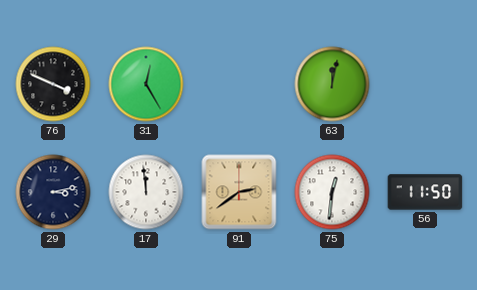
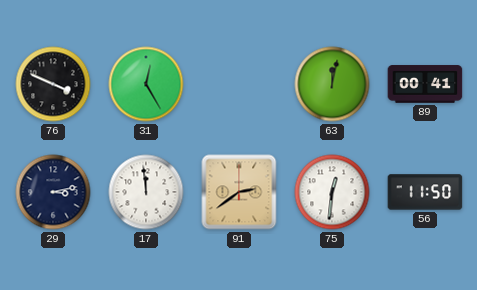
89: none -> 00:41
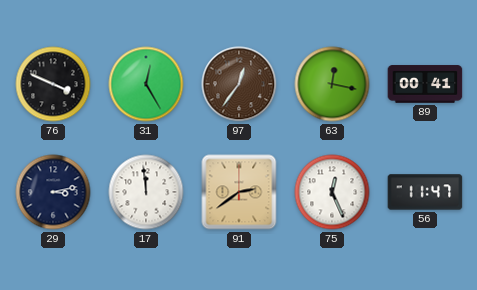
97: none -> 12:36
63: 12:02 -> 12:17
75: 12:31 -> 12:26
56: 11:50 -> 11:47
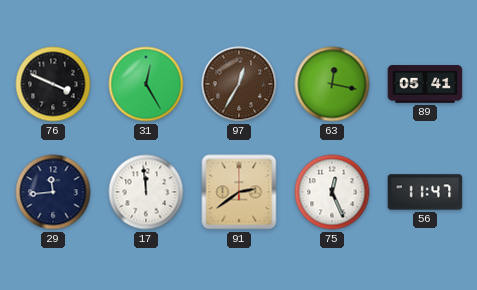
97: 12:36 -> 12:35
89: 00:41 -> 05:41
29: 3:13 -> 11:44
